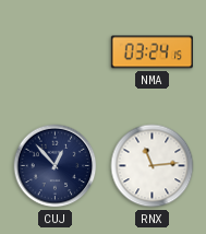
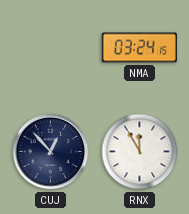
RNX: 11:14 -> 11:55
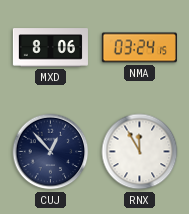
MXD: none -> 8:06
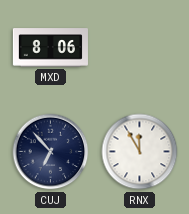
NMA: 03:24 -> none
CUJ: 12:53 -> 6:53
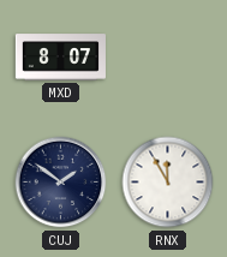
MXD: 8:06 -> 8:07
CUJ: 6:53 -> 1:51
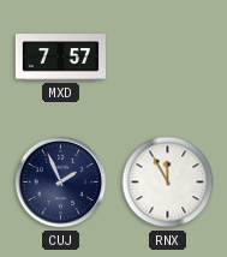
MXD: 8:07 -> 7:57
CUJ: 1:51 -> 1:56
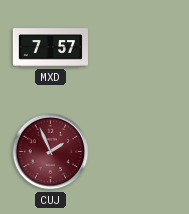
CUJ dial: navy -> burgundy
RNX: 11:55 -> none
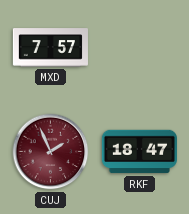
RKF: none -> 18:47
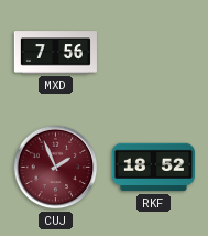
MXD: 7:57 -> 7:56
RKF: 18:47 -> 18:52
